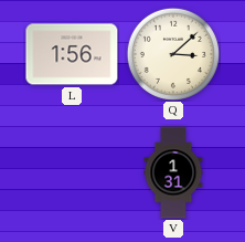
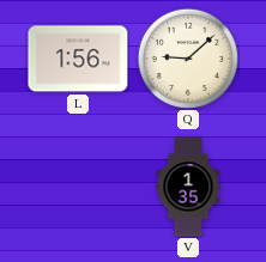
Q: 3:08 -> 9:08
V: 1:31 -> 1:35
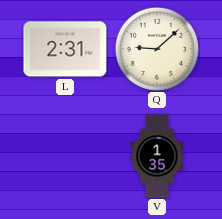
L: 1:56 -> 2:31
